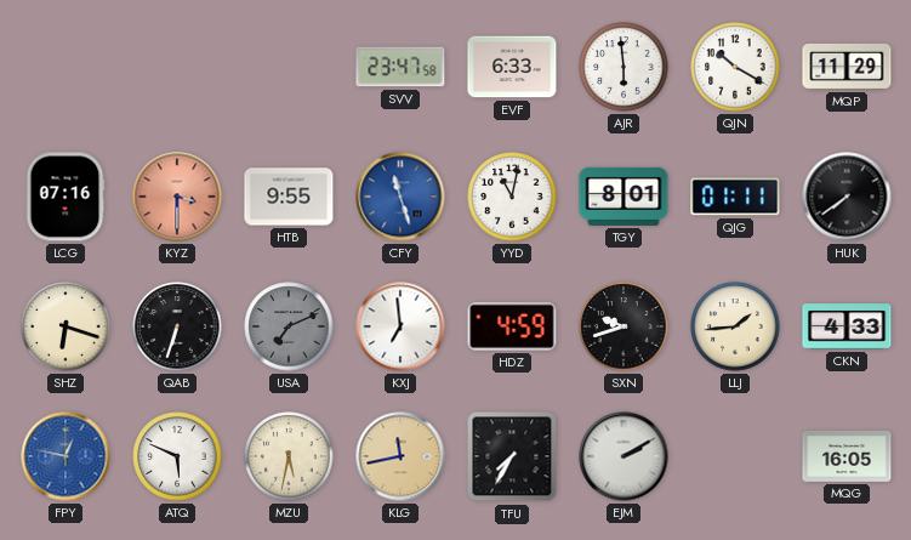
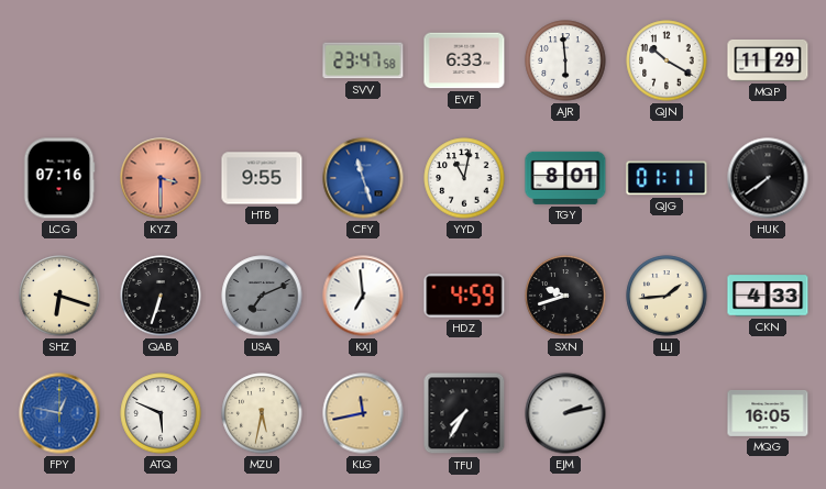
EJM: 2:10 -> 2:13
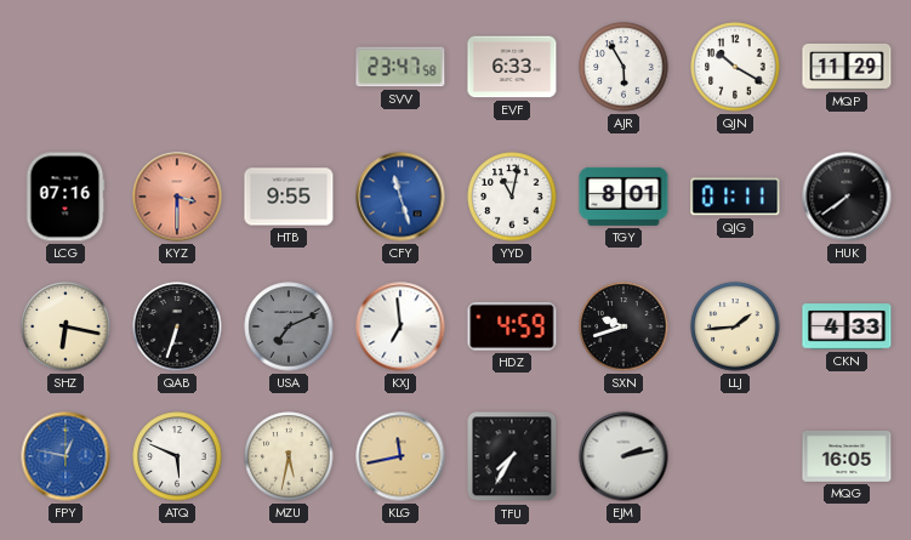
AJR: 5:59 -> 5:55
SHZ: 6:18 -> 6:17
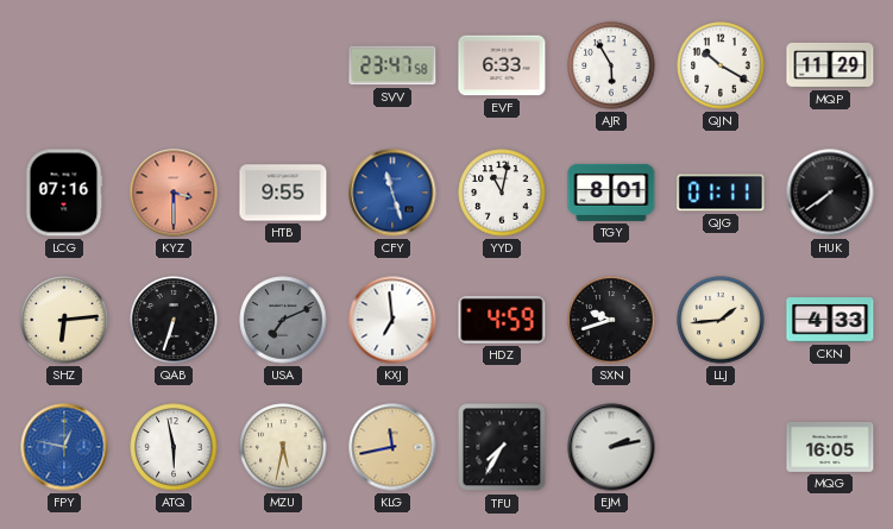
SHZ: 6:17 -> 6:14
ATQ: 5:49 -> 5:58
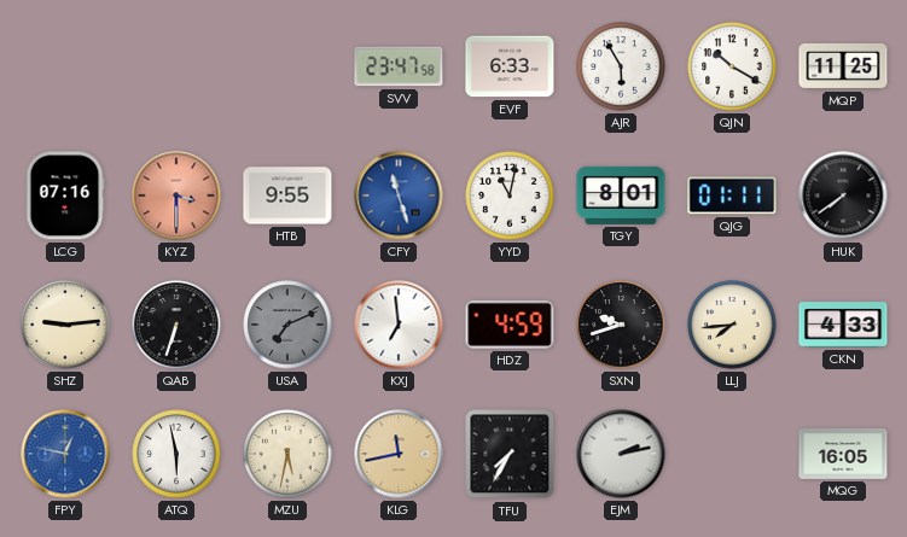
MQP: 11:29 -> 11:25
SHZ: 6:14 -> 9:14
LLJ: 1:44 -> 7:44
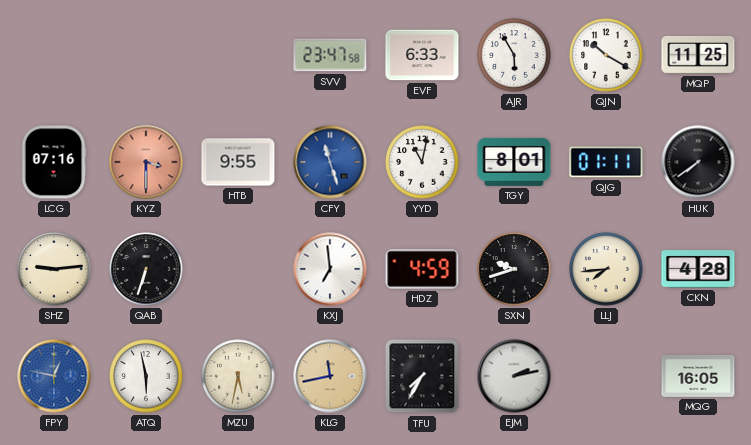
USA: 7:11 -> none
CKN: 4:33 -> 4:28
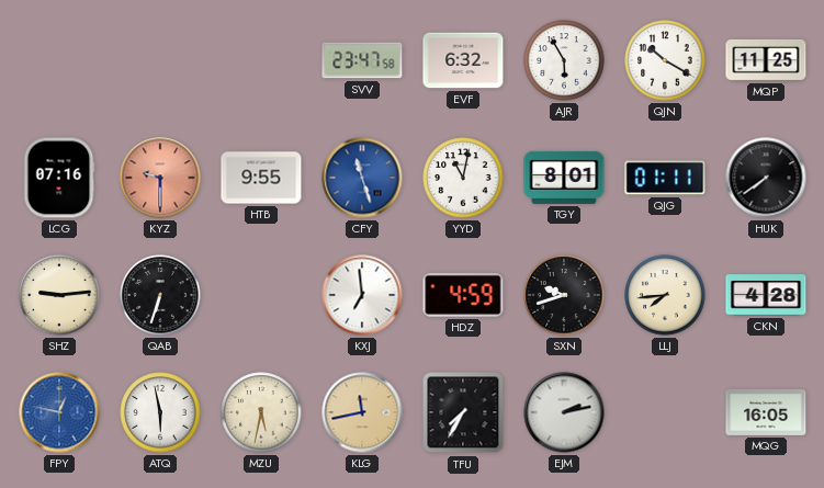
EVF: 6:33 -> 6:32
KYZ: 3:30 -> 9:30
